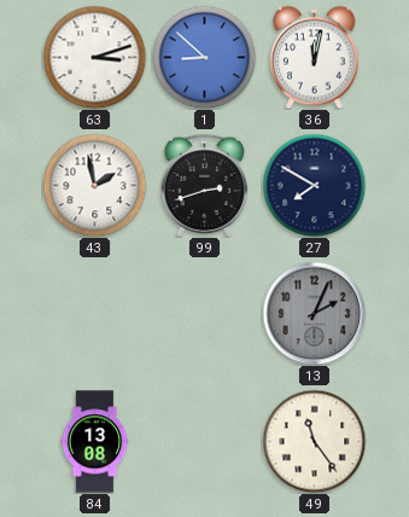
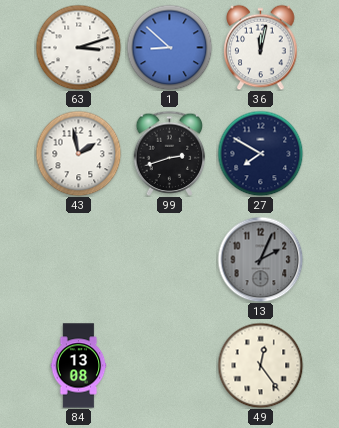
49: 11:24 -> 12:24
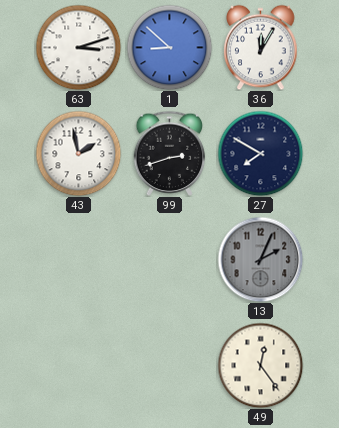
36: 12:02 -> 12:05
84: 13:08 -> none
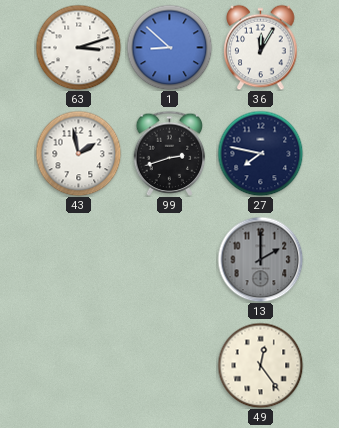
27: 7:50 -> 7:47
13: 2:04 -> 2:00
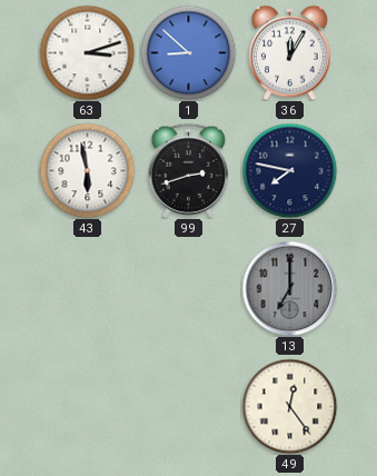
43: 1:58 -> 5:58
13: 2:00 -> 7:00
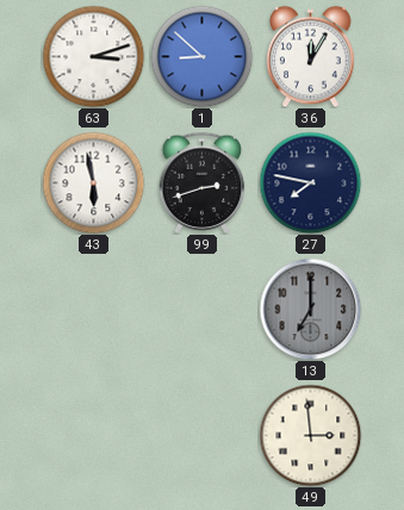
49: 12:24 -> 2:59
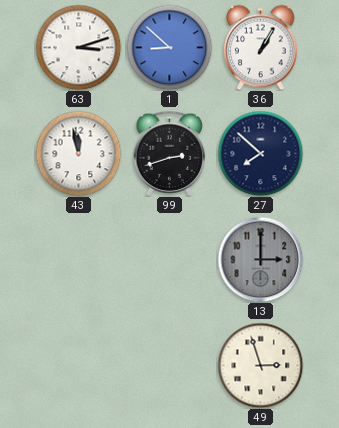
36: 12:05 -> 1:05
43: 5:58 -> 11:58
27: 7:47 -> 7:52
13: 7:00 -> 3:00
49: 2:59 -> 2:57
